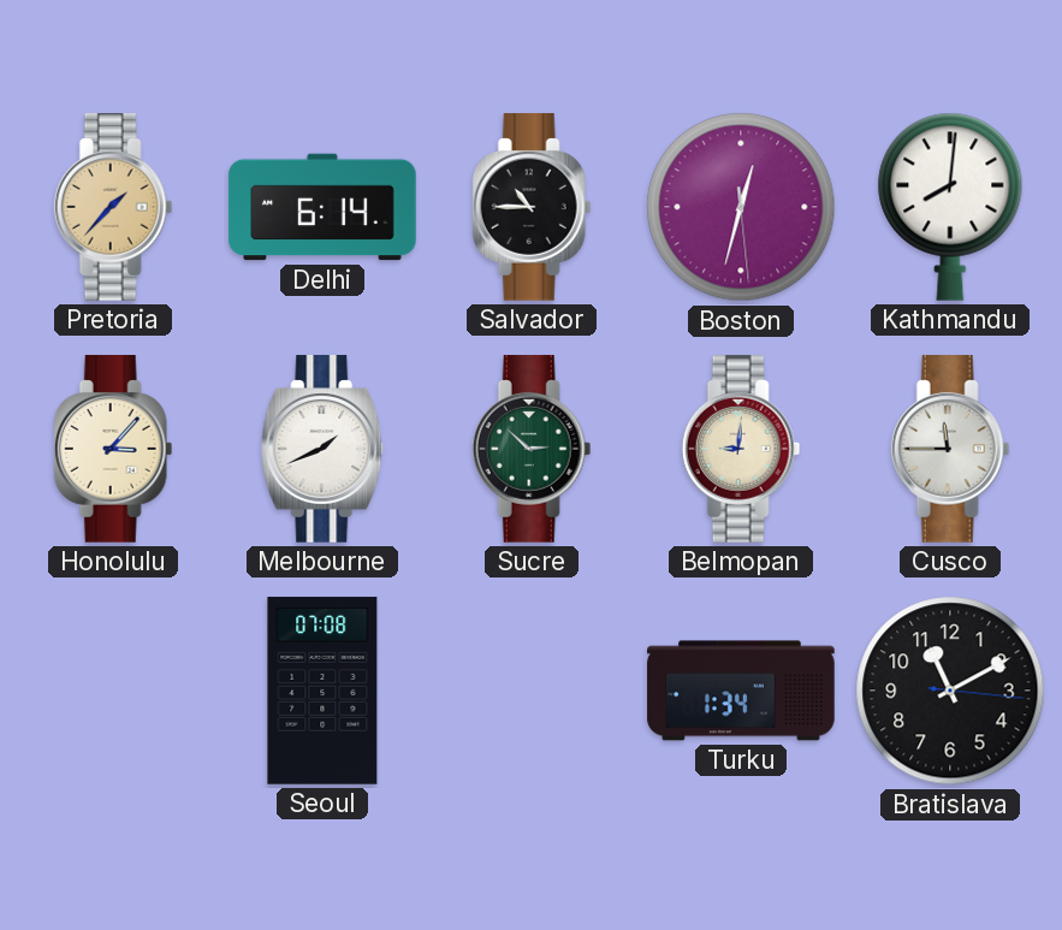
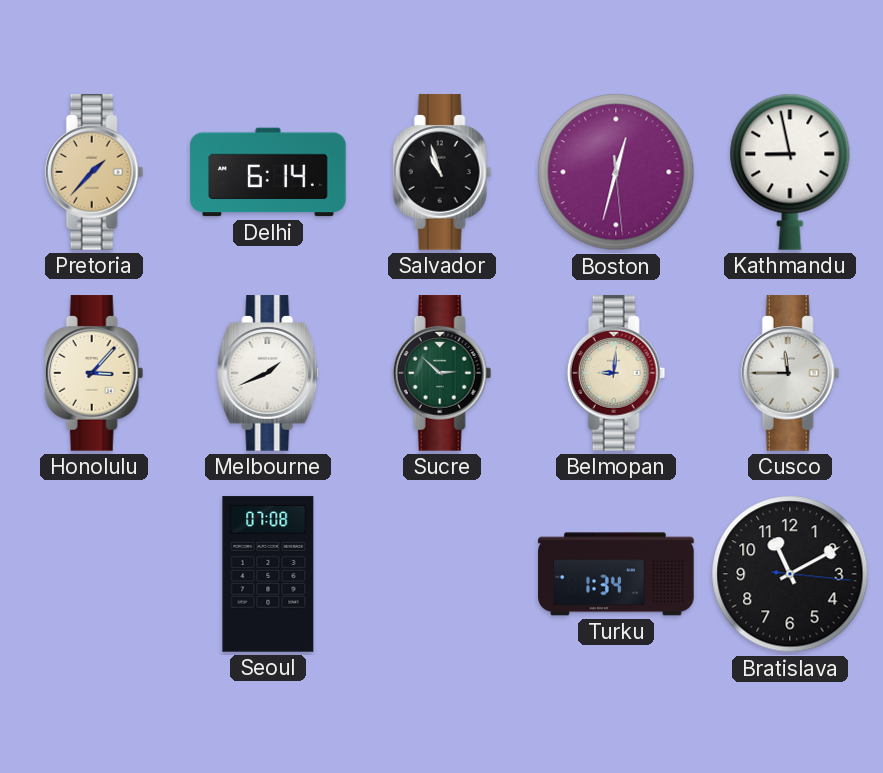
Salvador: 10:45 -> 10:57
Kathmandu: 8:01 -> 8:58
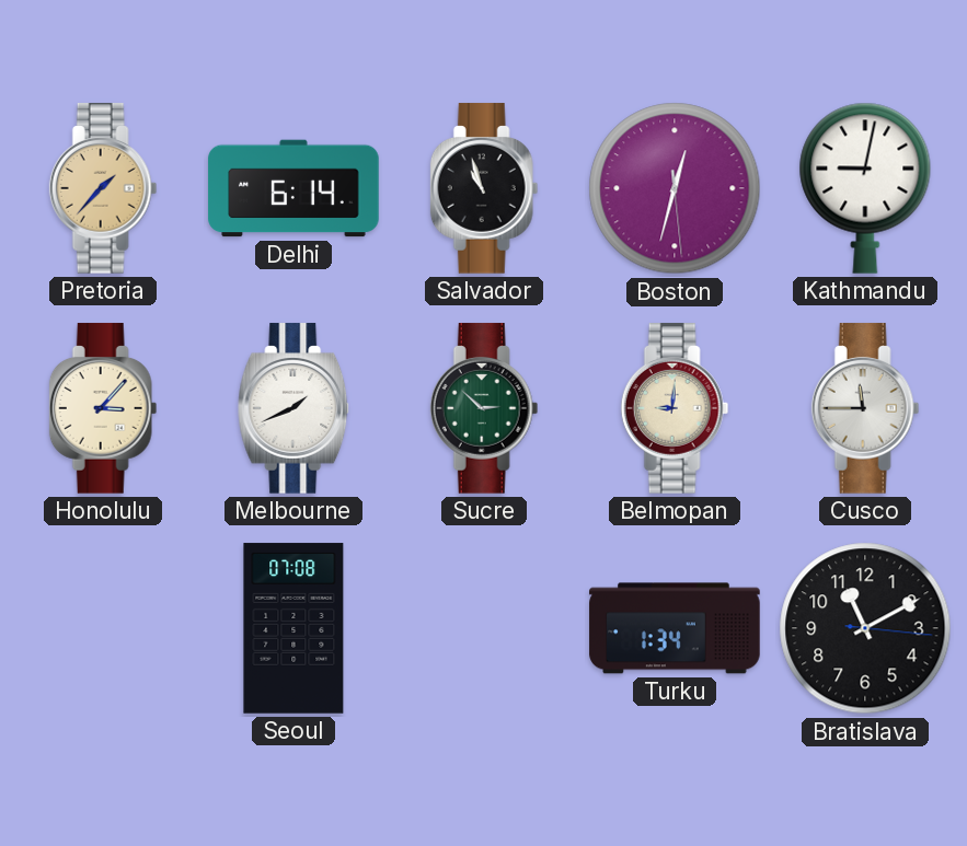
Kathmandu: 8:58 -> 9:02
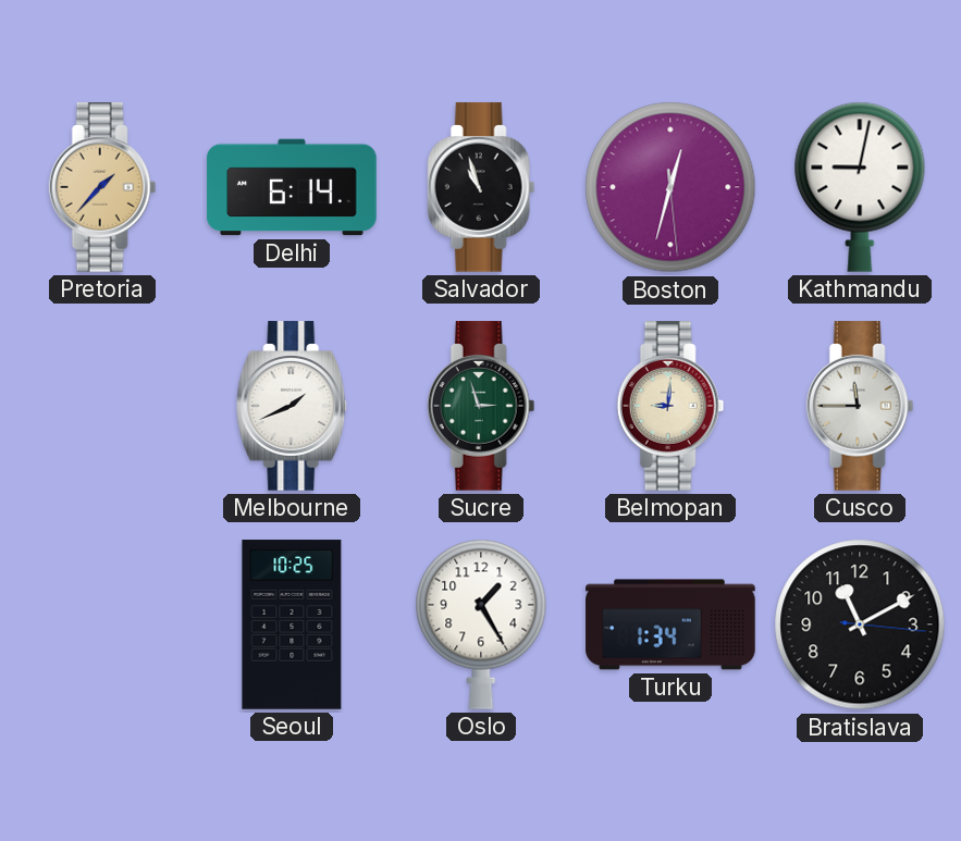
Honolulu: 3:07 -> none
Sucre: 2:52 -> 2:57
Seoul: 07:08 -> 10:25
Oslo: none -> 1:25
